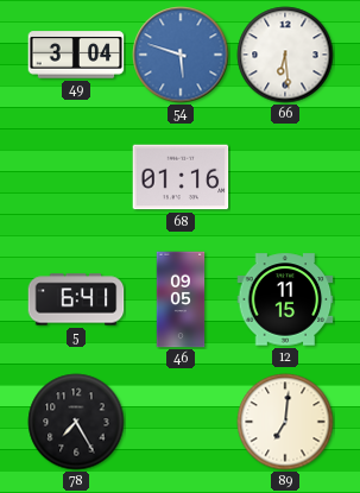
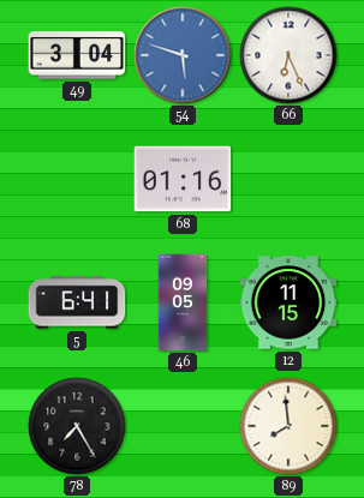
66: 6:29 -> 6:26
89: 7:01 -> 7:59
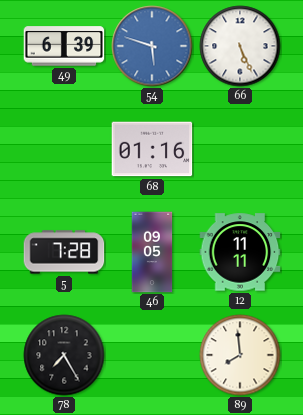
49: 3:04 -> 6:39
66: 6:26 -> 5:26
5: 6:41 -> 7:28
12: 11:15 -> 11:11
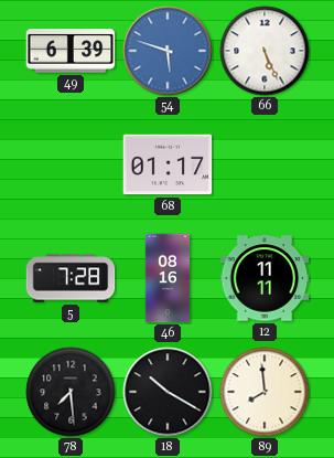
68: 01:16 -> 01:17
46: 09:05 -> 08:16
78: 7:25 -> 7:29
18: none -> 10:20
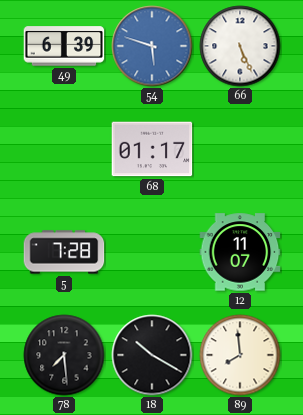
46: 08:16 -> none
12: 11:11 -> 11:07
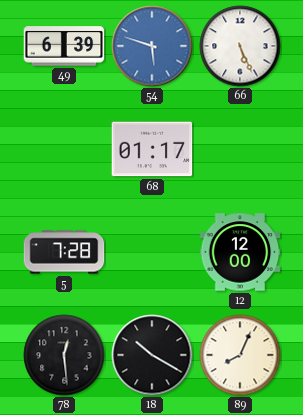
12: 11:07 -> 12:00
78: 7:29 -> 12:29
89: 7:59 -> 8:04
